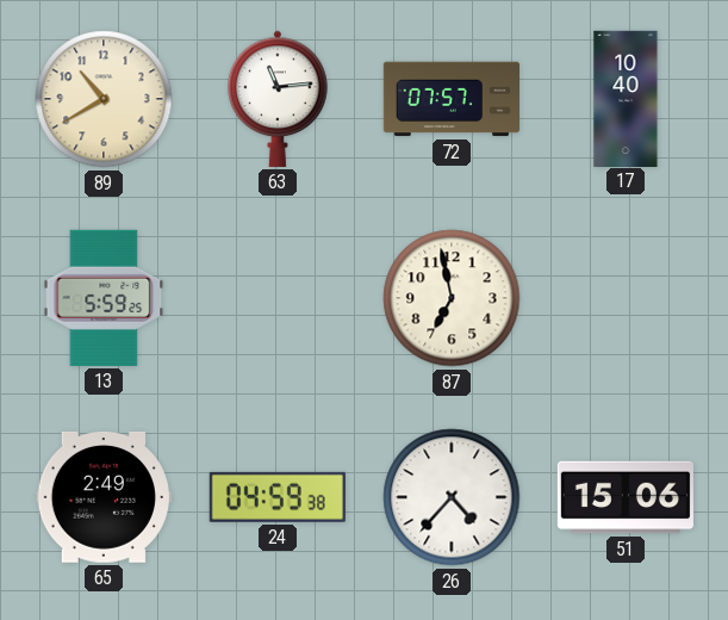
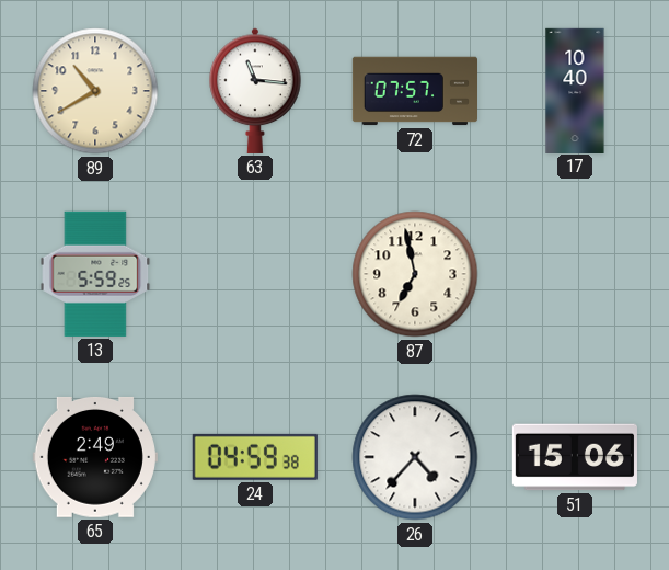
63: 11:14 -> 11:16
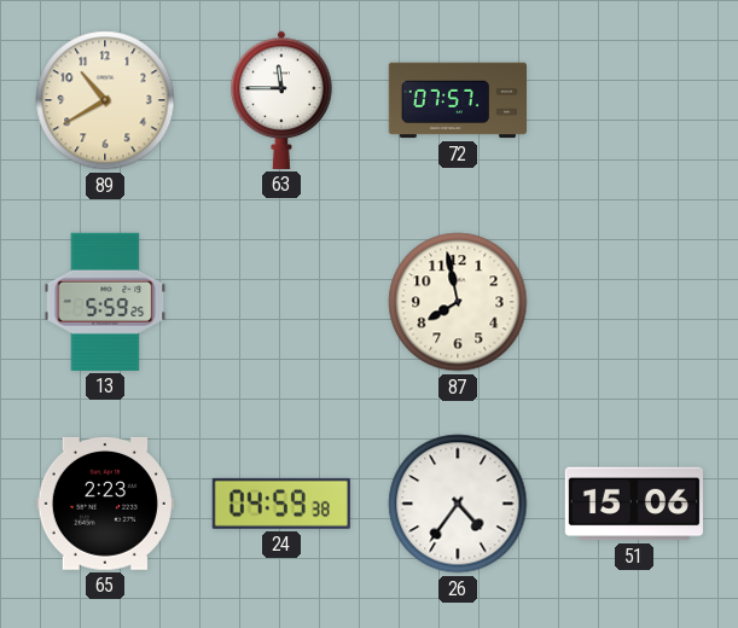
63: 11:16 -> 11:45
17: 10:40 -> none
87: 6:58 -> 7:58
65: 2:49 -> 2:23
26: 4:37 -> 4:36
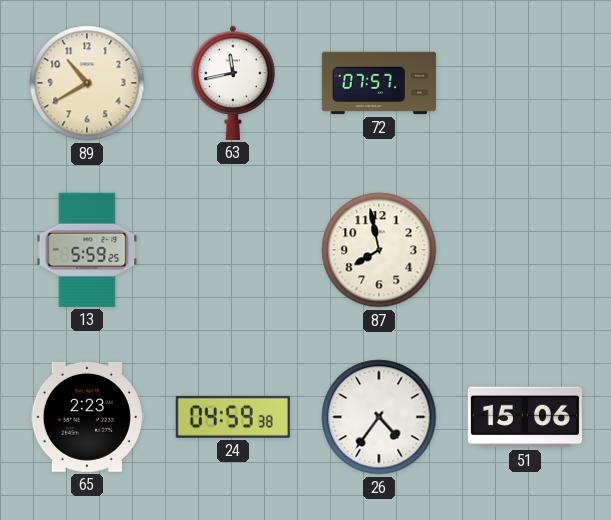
63: 11:45 -> 11:43
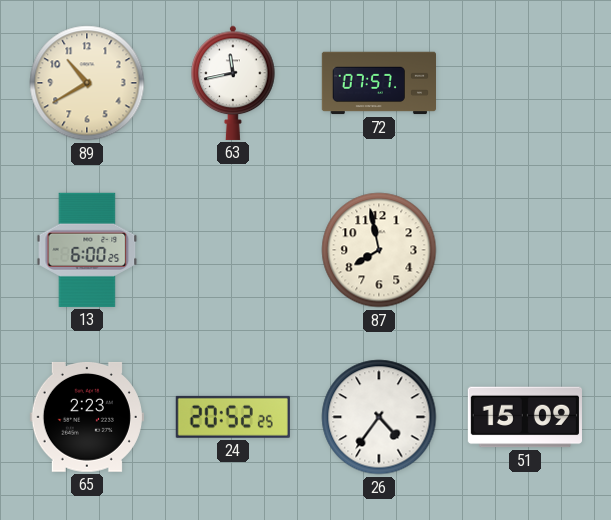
13: 5:59 -> 6:00
24: 04:59 -> 20:52
51: 15:06 -> 15:09
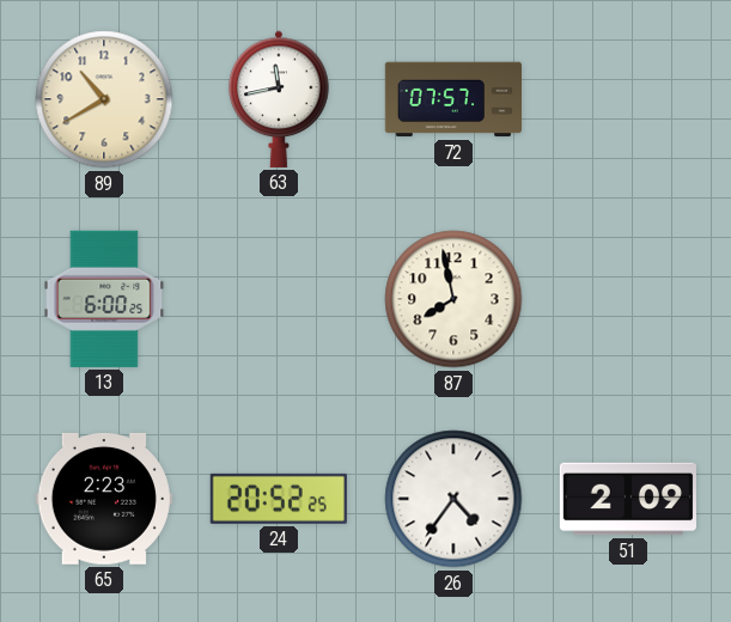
51: 15:09 -> 2:09
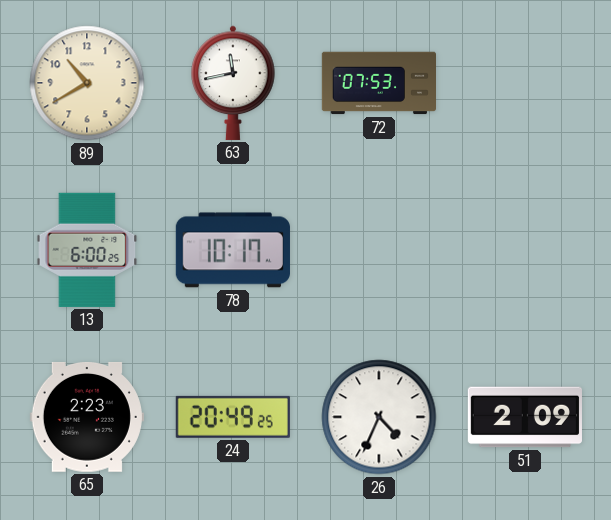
72: 07:57 -> 07:53
78: none -> 10:17
87: 7:58 -> none
24: 20:52 -> 20:49
26: 4:36 -> 4:34
